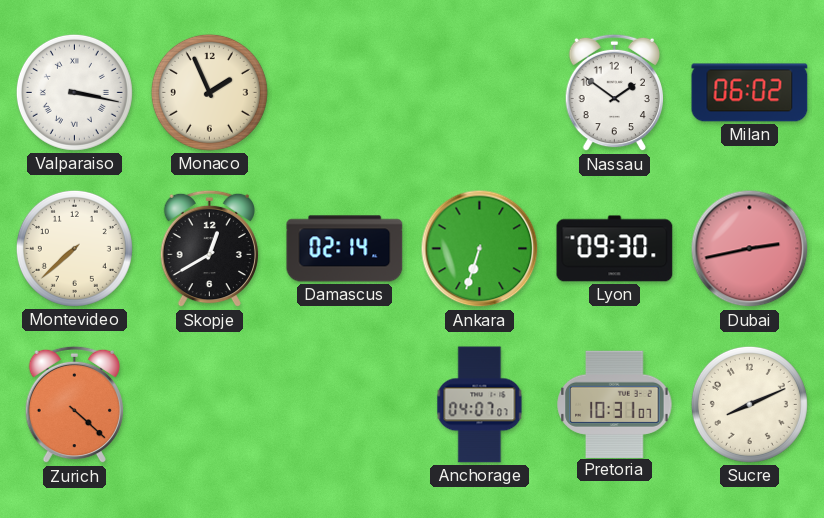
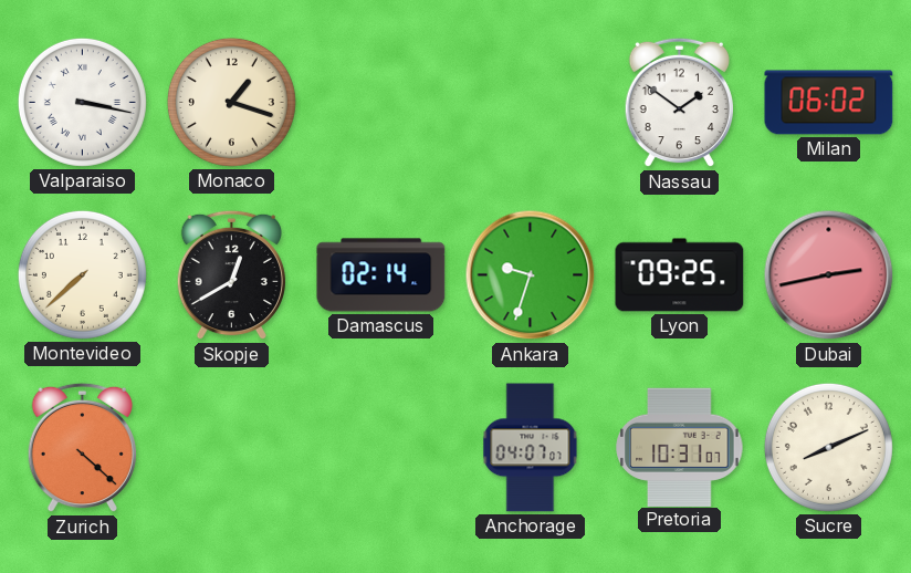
Monaco: 1:56 -> 1:18
Ankara: 6:33 -> 9:33
Lyon: 09:30 -> 09:25
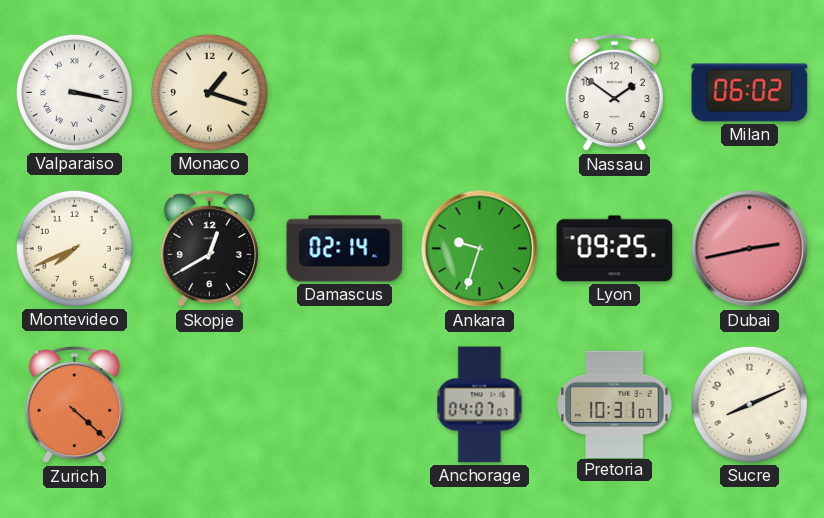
Montevideo: 7:38 -> 7:41
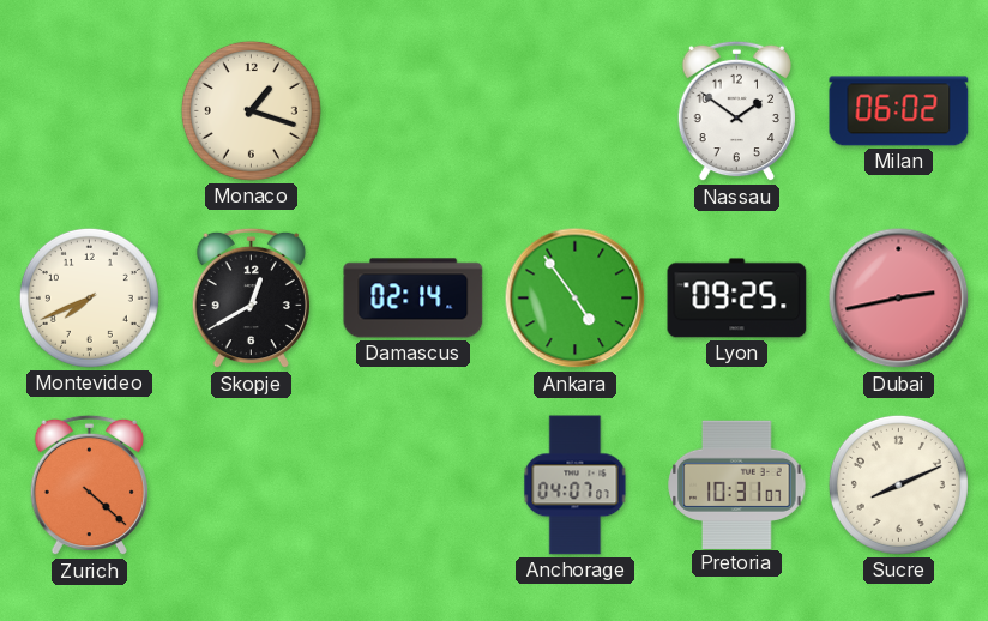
Valparaiso: 3:17 -> none
Ankara: 9:33 -> 4:54
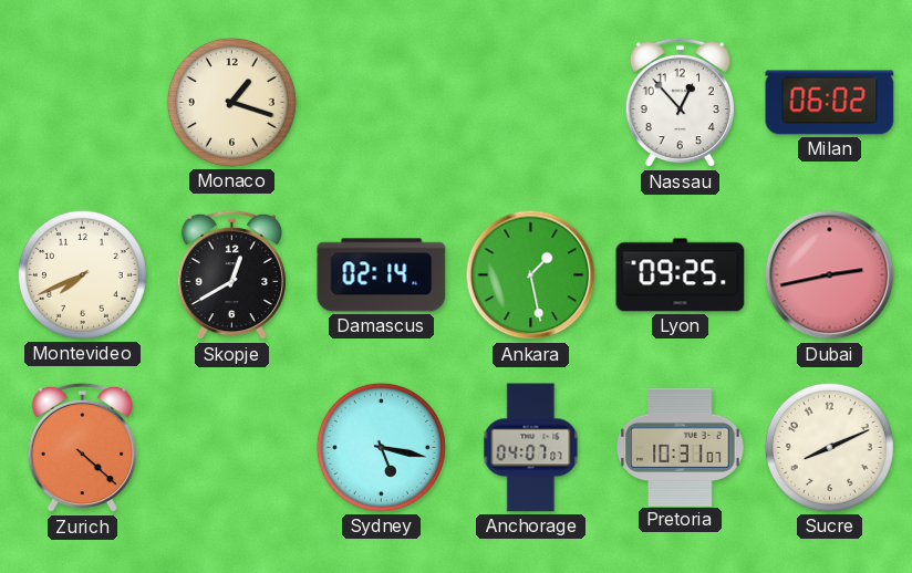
Nassau: 1:51 -> 12:53
Ankara: 4:54 -> 1:28
Sydney: none -> 5:17
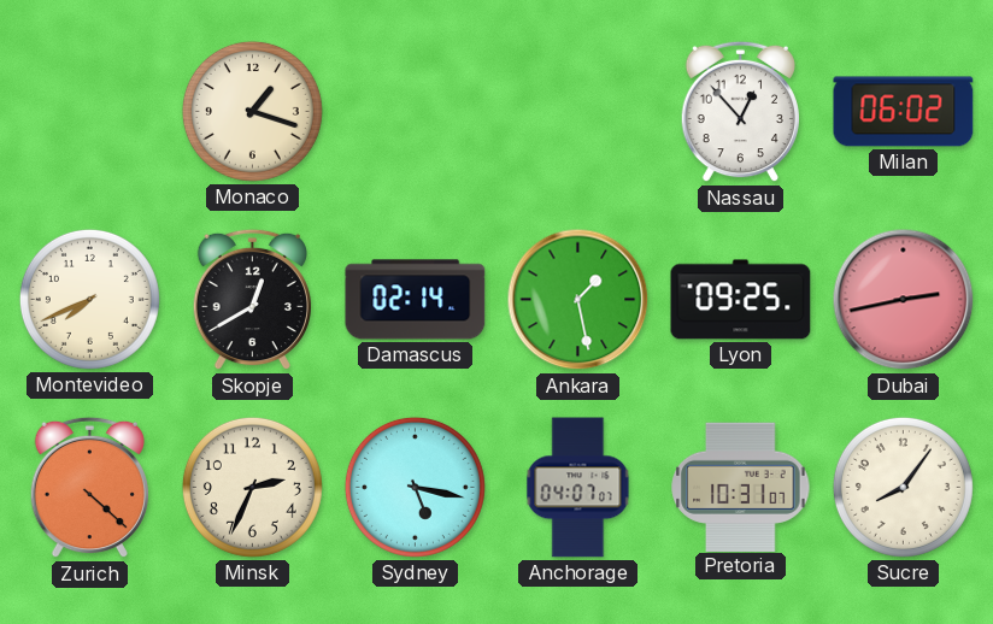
Minsk: none -> 2:34
Sucre: 8:11 -> 8:06
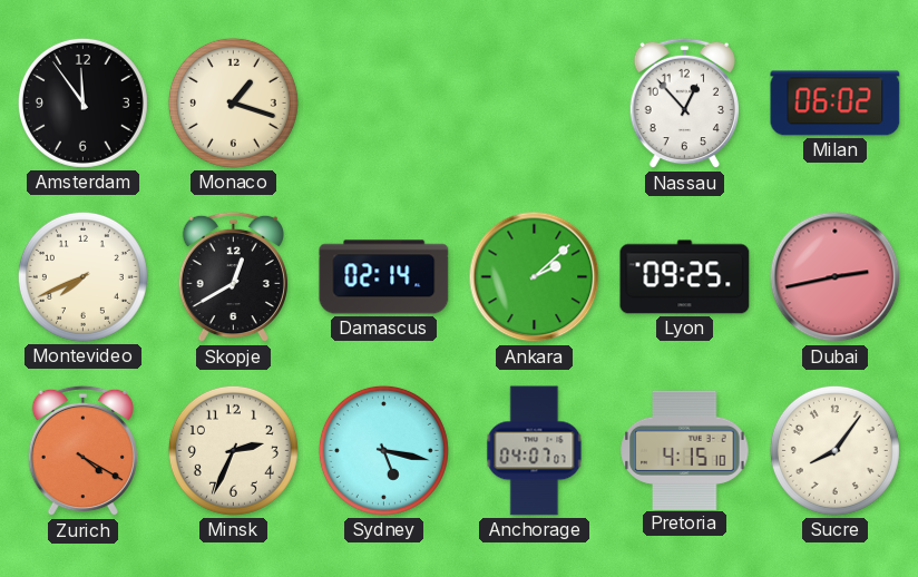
Amsterdam: none -> 11:54
Ankara: 1:28 -> 2:08
Zurich: 4:22 -> 4:20
Pretoria: 10:31 -> 4:15
